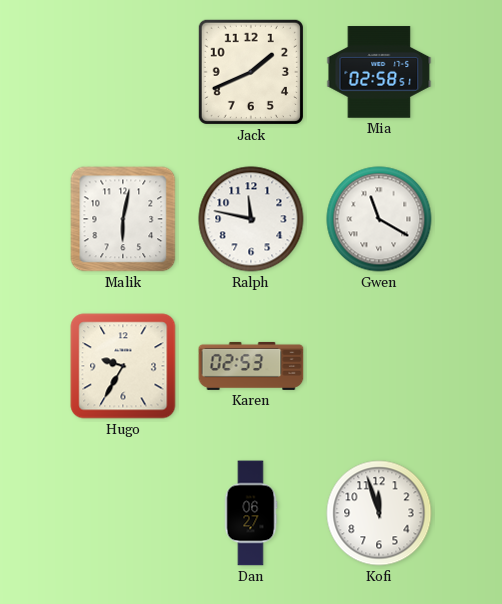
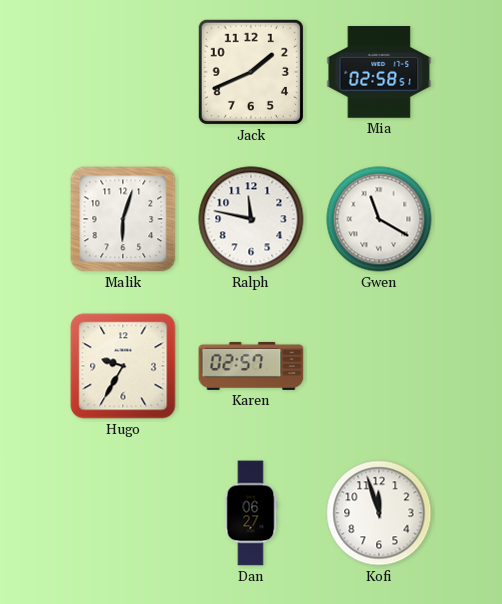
Malik: 6:02 -> 6:03
Karen: 02:53 -> 02:57
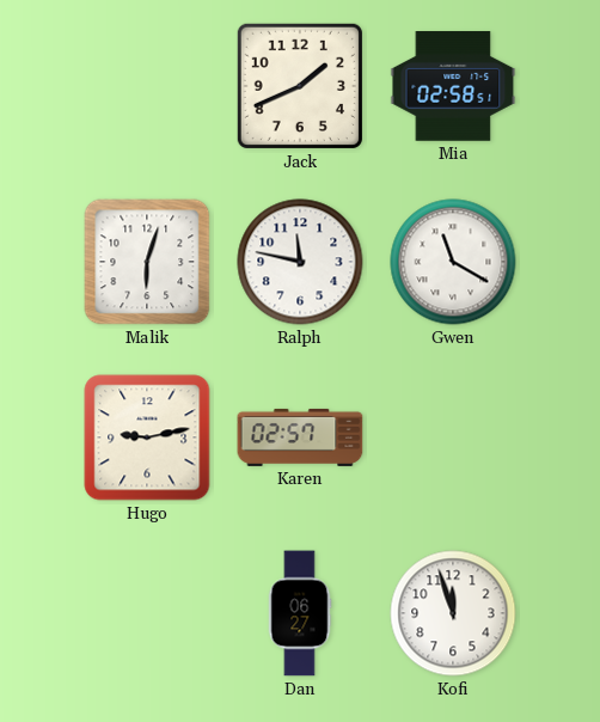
Hugo: 9:35 -> 9:13
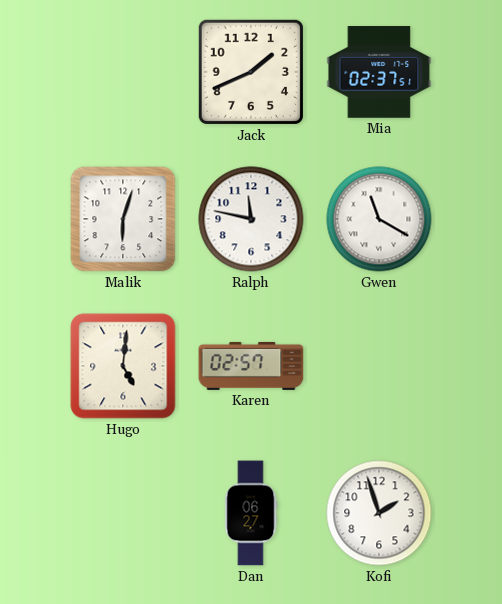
Mia: 02:58 -> 02:37
Hugo: 9:13 -> 5:01
Kofi: 11:57 -> 1:57
